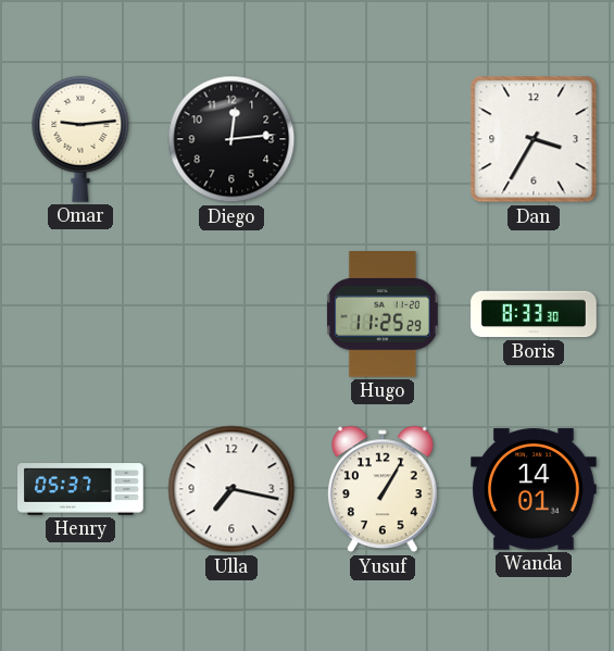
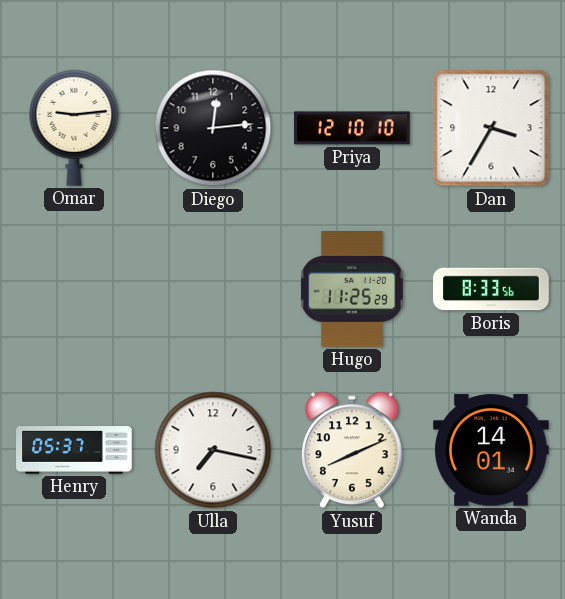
Priya: none -> 12:10
Boris: 8:33:30 -> 8:33:56
Yusuf: 1:05 -> 8:11
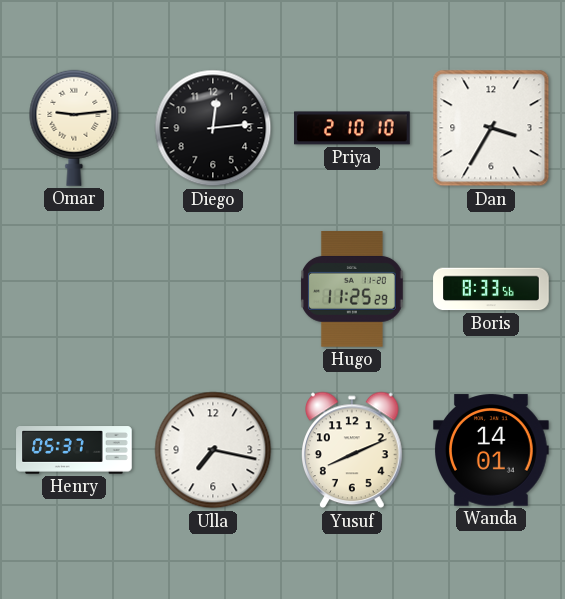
Priya: 12:10 -> 2:10
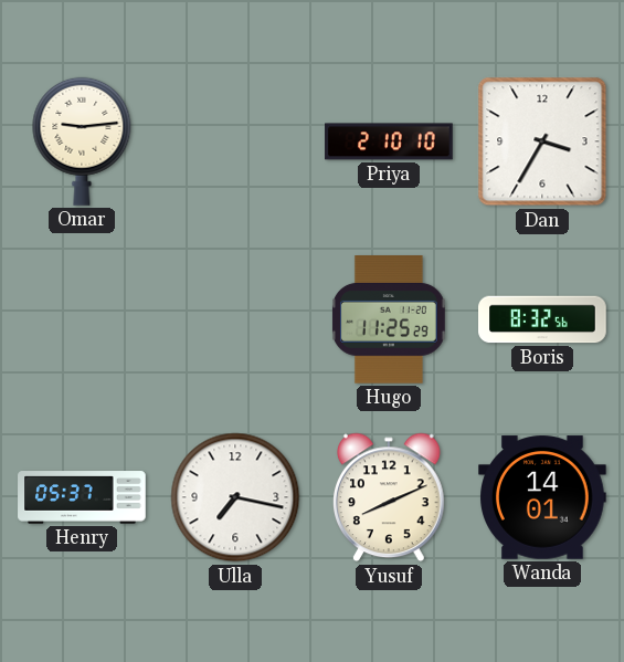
Diego: 12:14 -> none
Boris: 8:33 -> 8:32
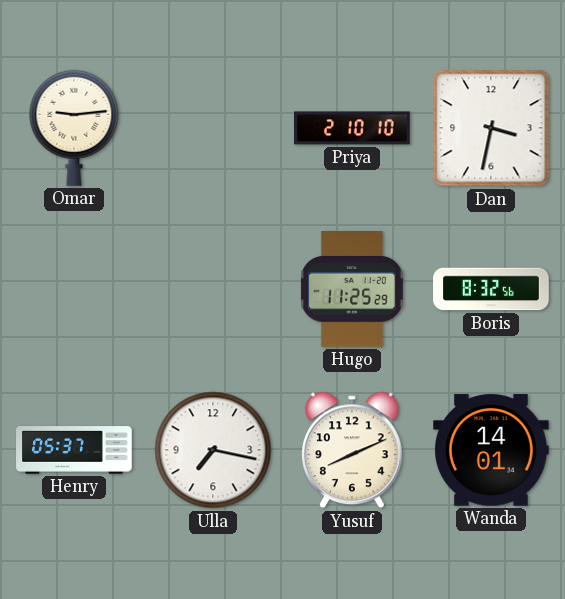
Dan: 3:35 -> 3:32
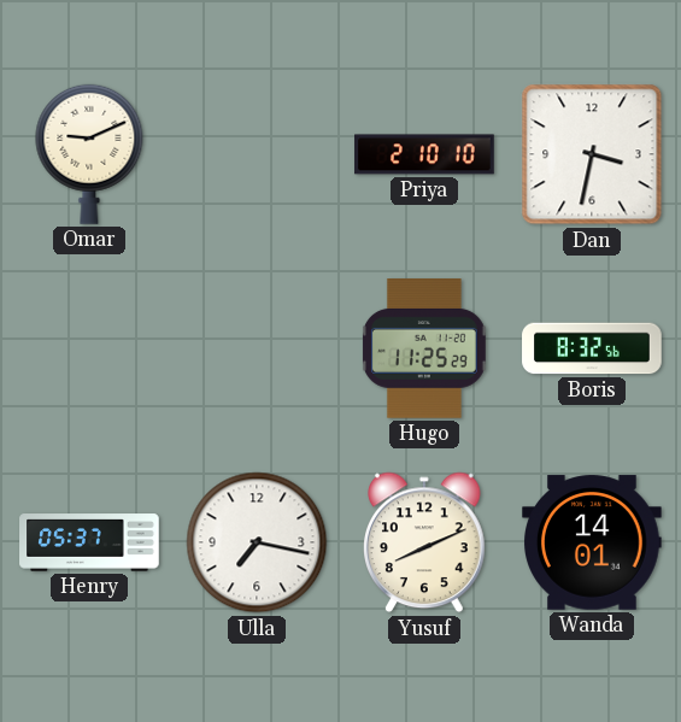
Omar: 9:14 -> 9:11
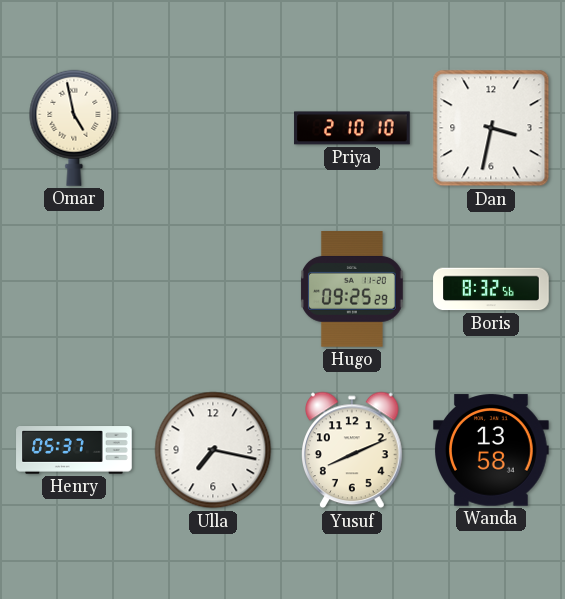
Omar: 9:11 -> 4:58
Hugo: 11:25 -> 09:25
Wanda: 14:01 -> 13:58
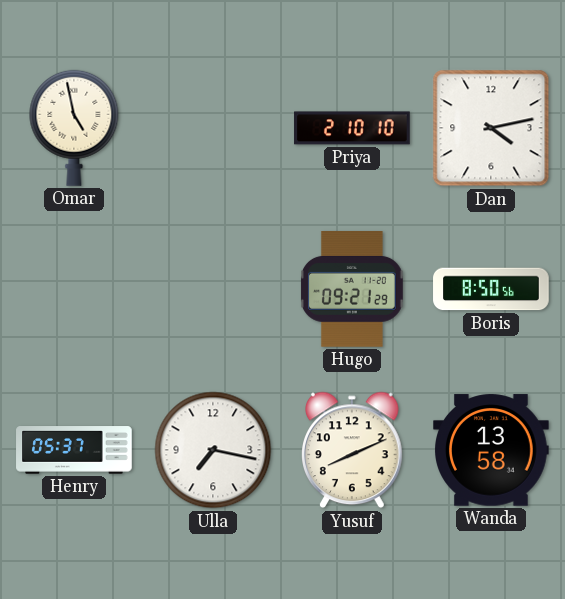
Dan: 3:32 -> 4:13
Hugo: 09:25 -> 09:21
Boris: 8:32 -> 8:50
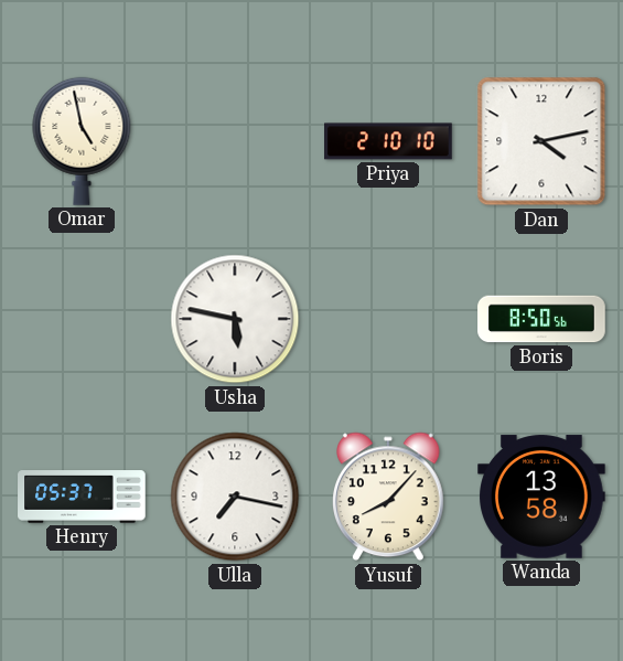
Usha: none -> 5:47
Hugo: 09:21 -> none
Yusuf: 8:11 -> 8:07
